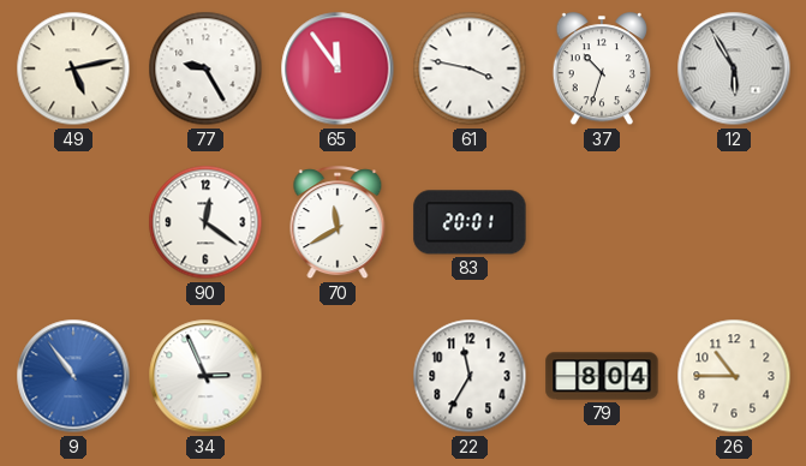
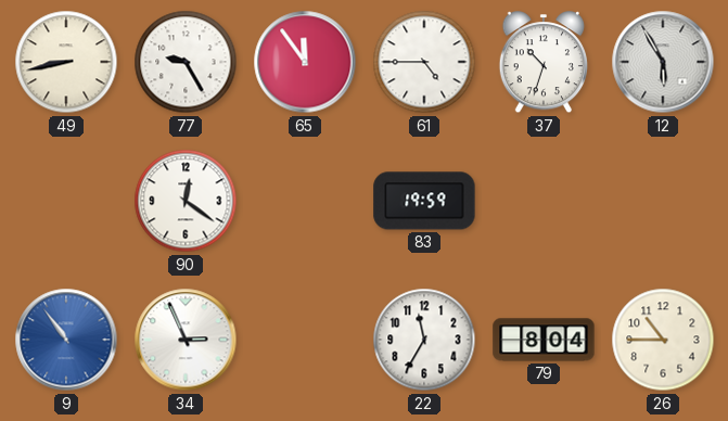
49: 5:13 -> 8:43
61: 3:47 -> 4:45
70: 11:40 -> none
83: 20:01 -> 19:59
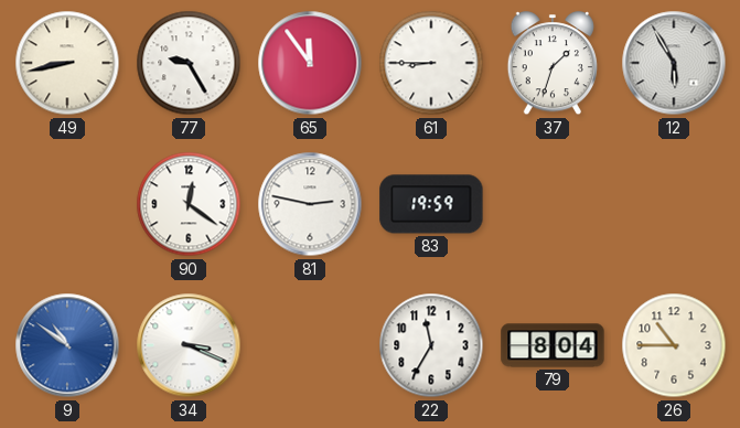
61: 4:45 -> 8:45
37: 10:33 -> 1:33
81: none -> 2:47
9: 10:54 -> 10:51
34: 2:56 -> 3:19
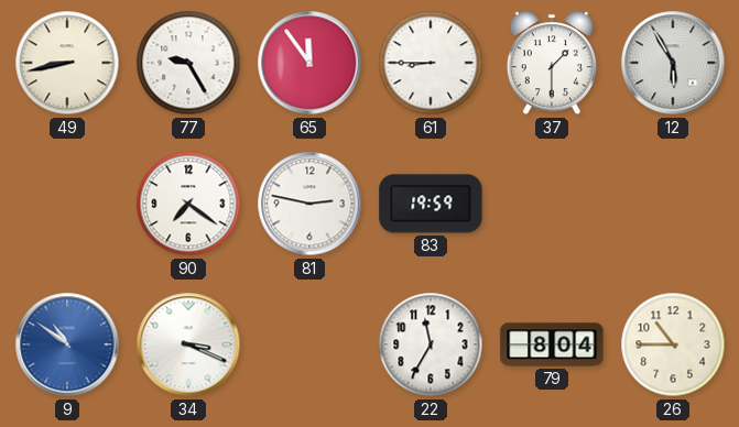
37: 1:33 -> 1:30
90: 12:21 -> 7:21
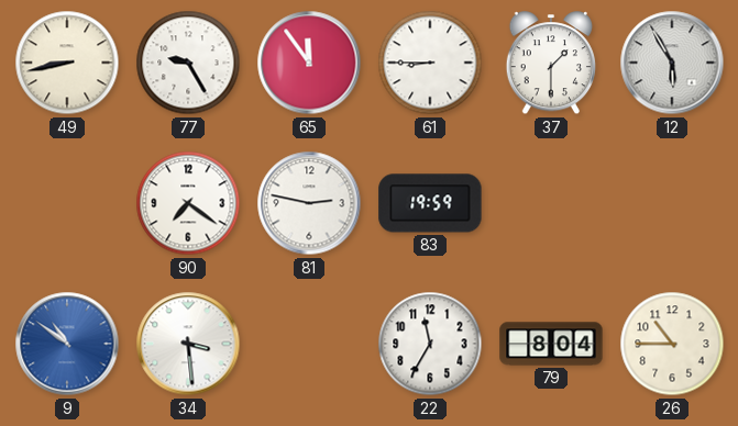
34: 3:19 -> 3:29
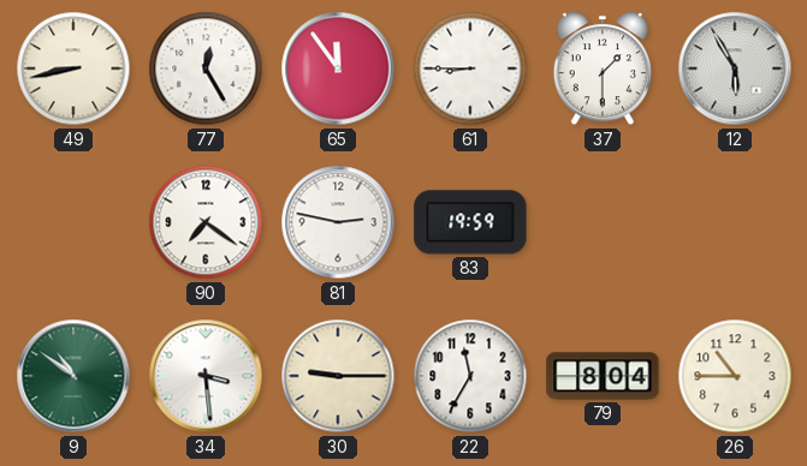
77: 9:25 -> 12:25
9 dial: blue -> green
30: none -> 9:15
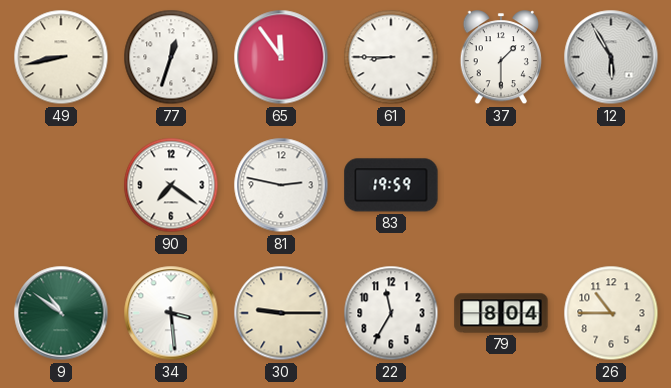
77: 12:25 -> 12:33
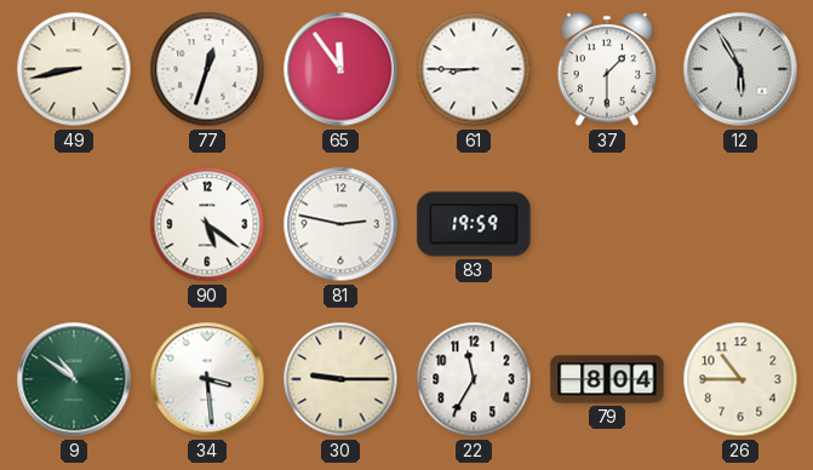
90: 7:21 -> 5:21
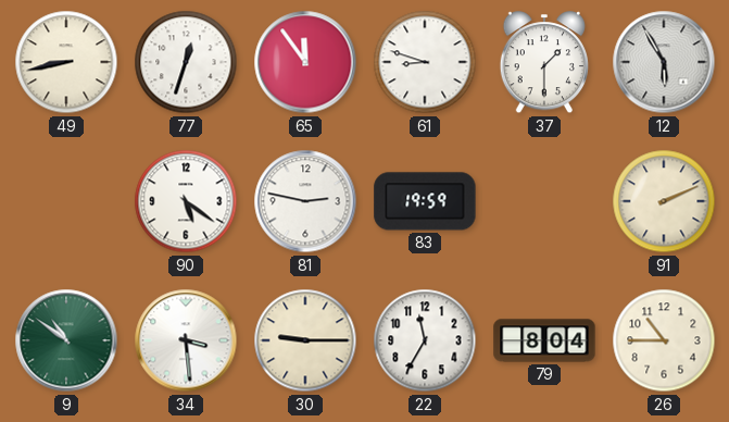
61: 8:45 -> 8:48
91: none -> 2:11
